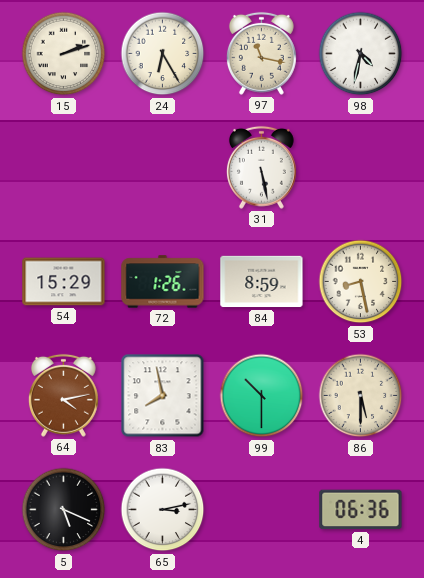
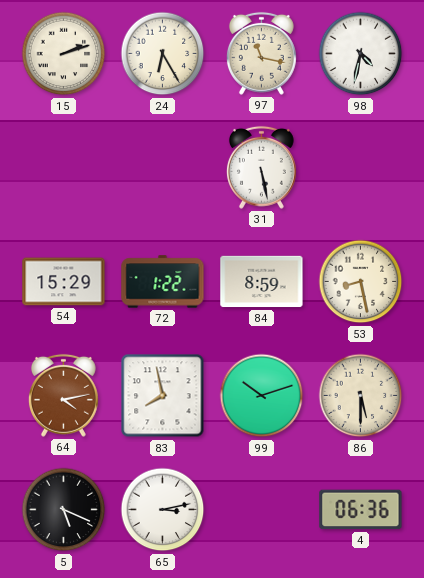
72: 1:26 -> 1:22
99: 10:30 -> 10:12
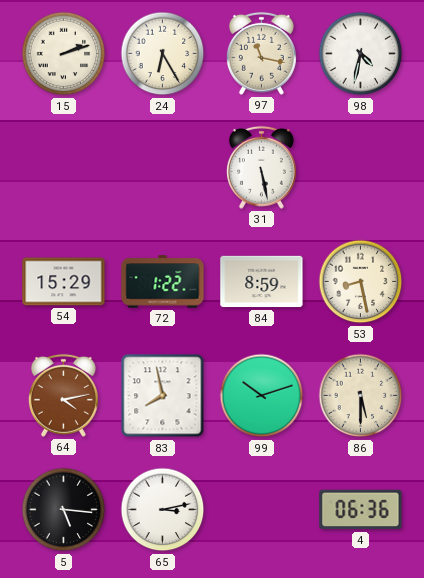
5: 5:19 -> 5:16
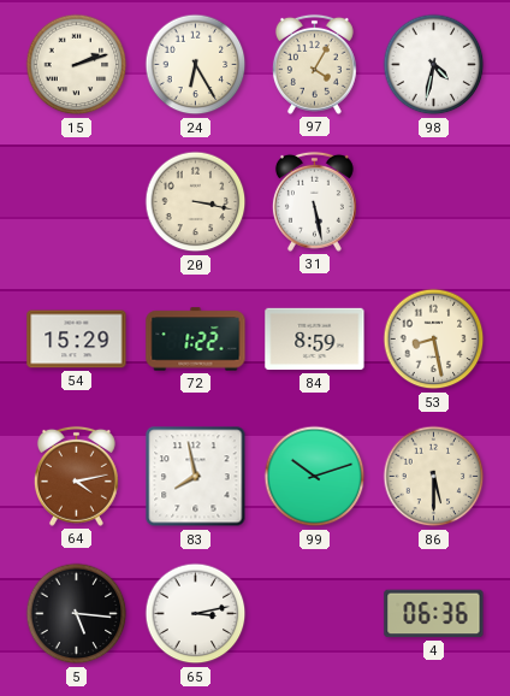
97: 11:17 -> 4:05
20: none -> 3:17
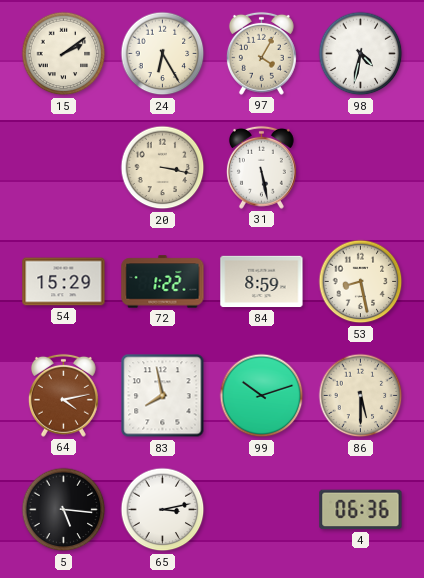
15: 2:12 -> 2:09
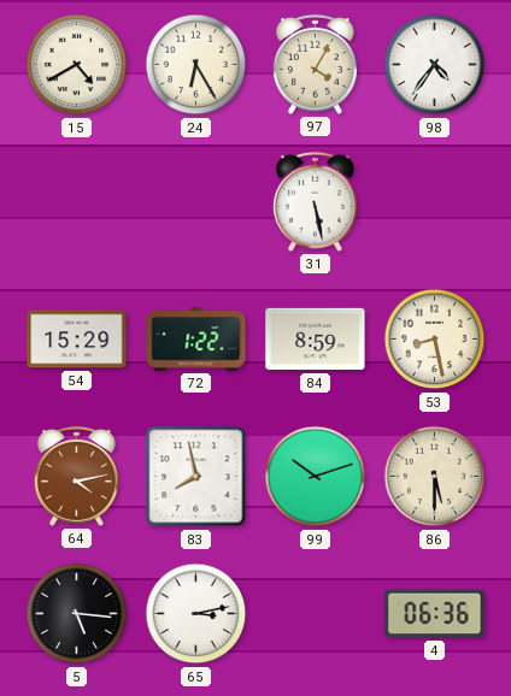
15: 2:09 -> 4:40
98: 4:32 -> 4:36
20: 3:17 -> none
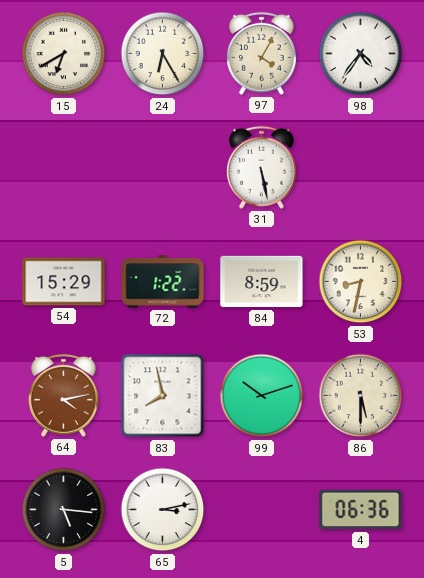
15: 4:40 -> 6:40
53: 8:28 -> 8:32
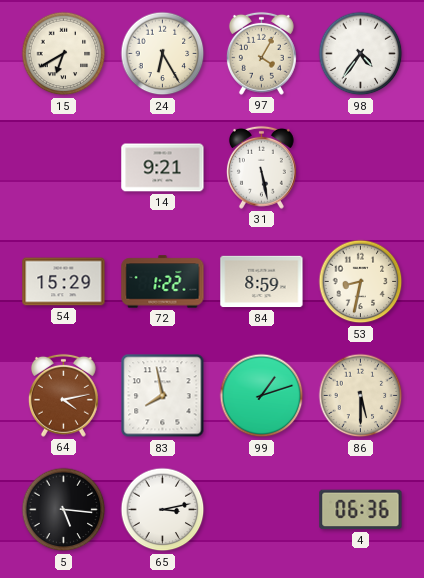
14: none -> 9:21
99: 10:12 -> 1:12
